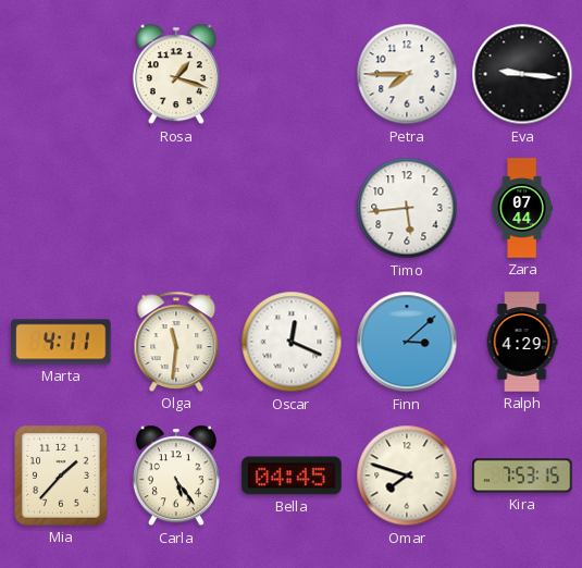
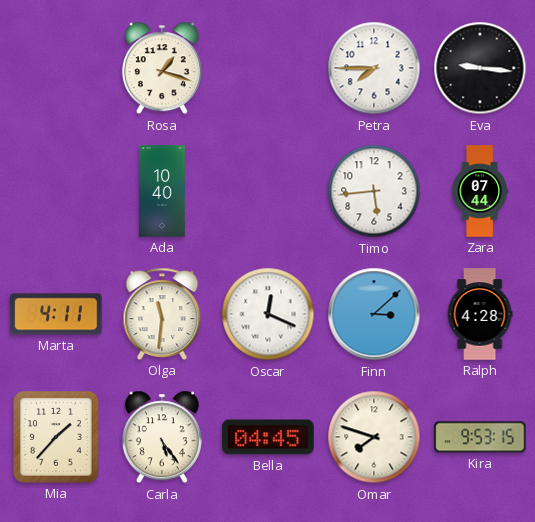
Ada: none -> 10:40
Ralph: 4:29 -> 4:28
Kira: 7:53 -> 9:53
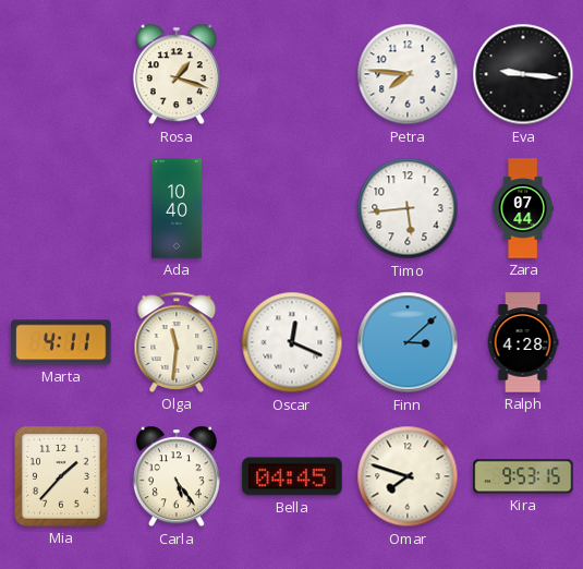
Petra: 7:45 -> 7:46
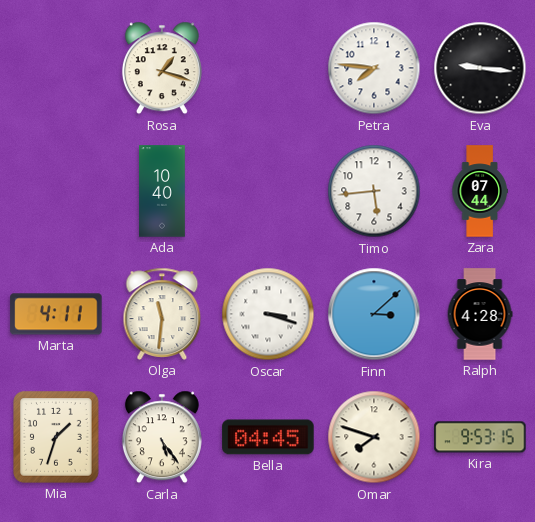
Oscar: 12:19 -> 3:18
Mia: 1:37 -> 1:33
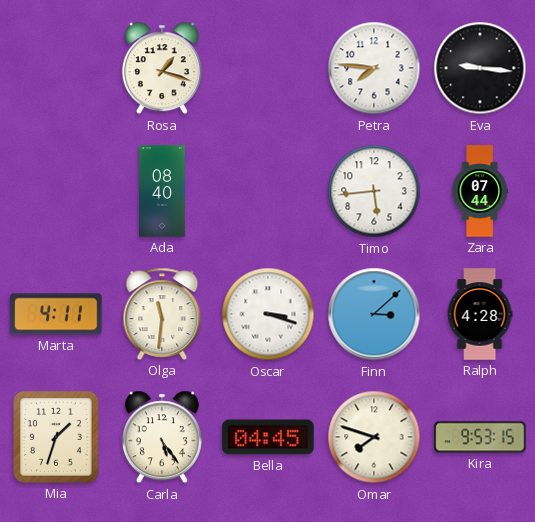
Ada: 10:40 -> 08:40
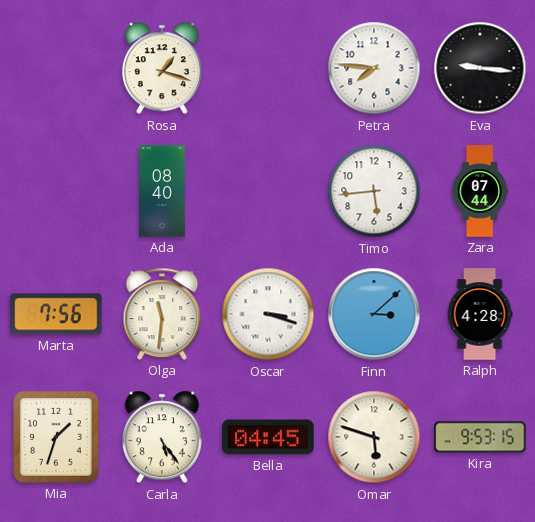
Marta: 4:11 -> 7:56
Omar: 7:48 -> 5:48
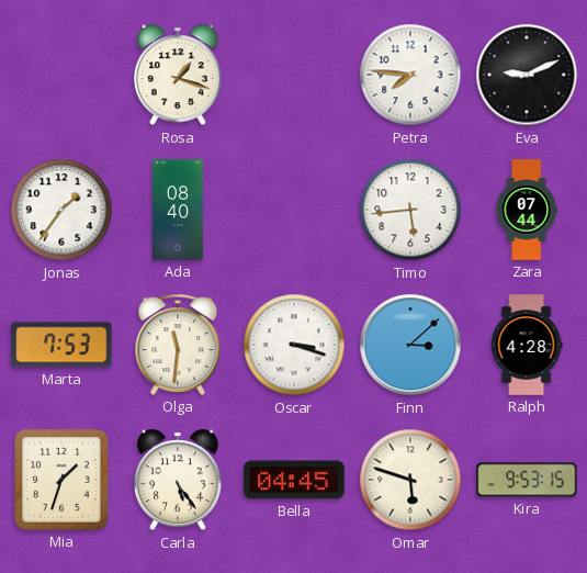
Eva: 9:16 -> 9:11
Jonas: none -> 1:36
Marta: 7:56 -> 7:53
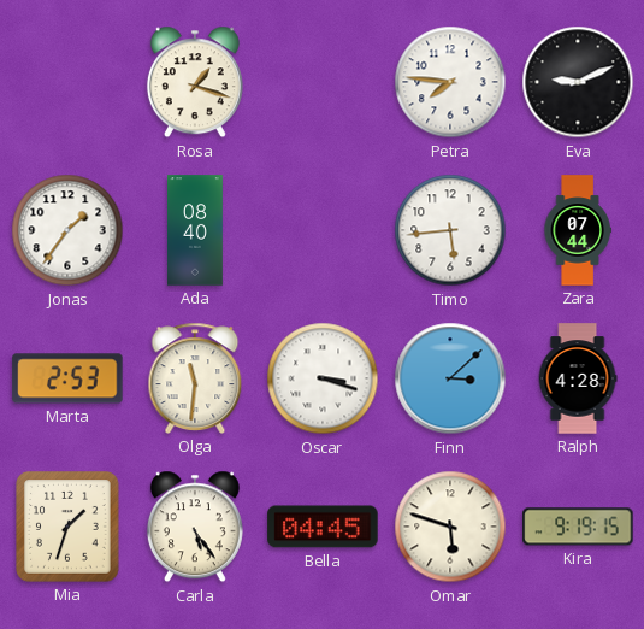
Marta: 7:53 -> 2:53
Kira: 9:53 -> 9:19
